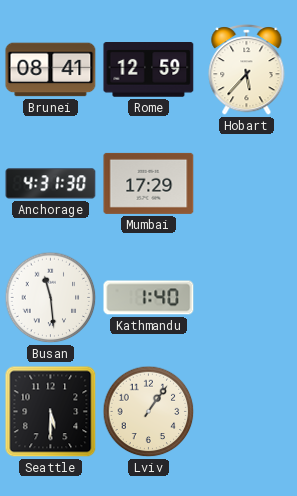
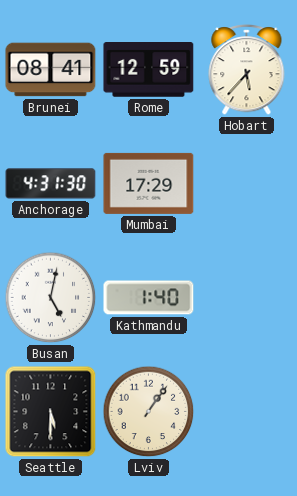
Busan: 11:29 -> 5:02
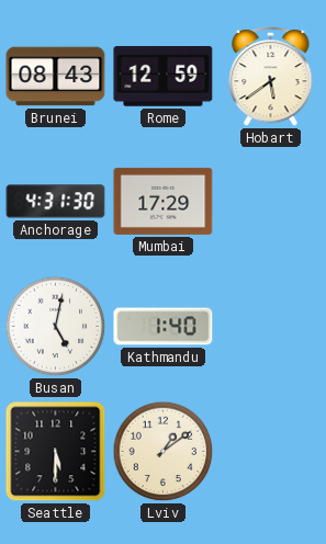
Brunei: 08:41 -> 08:43
Hobart: 5:37 -> 5:39
Lviv: 1:06 -> 1:09
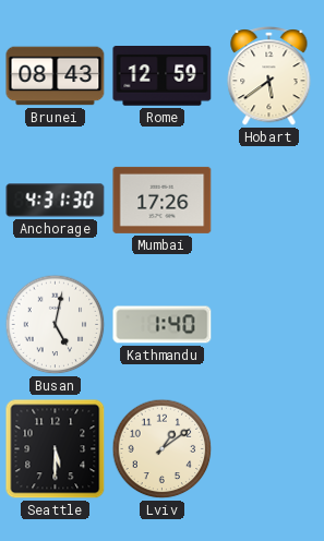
Mumbai: 17:29 -> 17:26
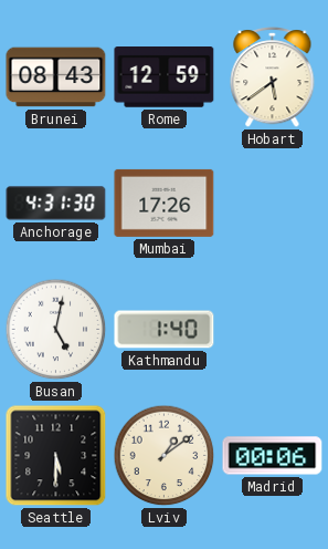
Madrid: none -> 00:06
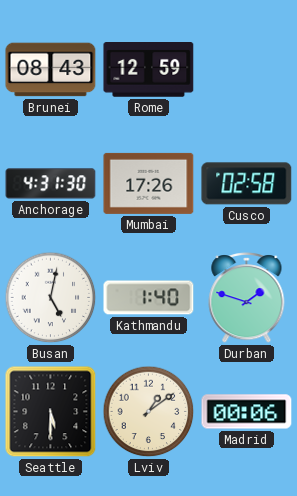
Hobart: 5:39 -> none
Cusco: none -> 02:58
Durban: none -> 1:48
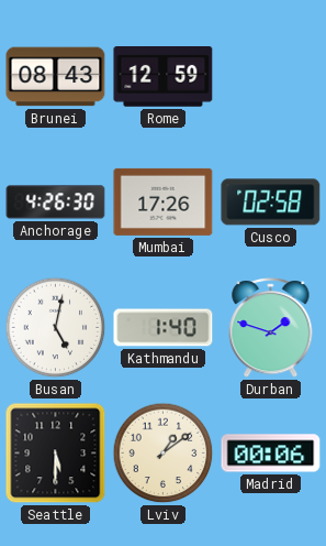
Anchorage: 4:31 -> 4:26
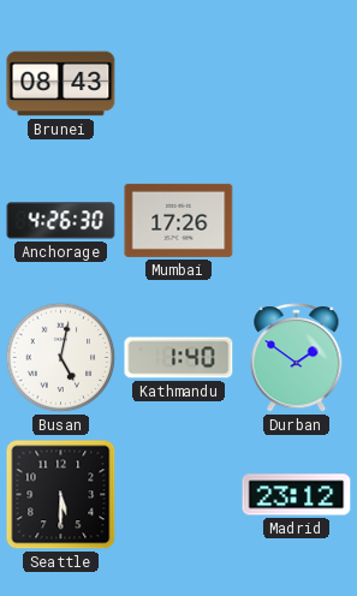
Rome: 12:59 -> none
Cusco: 02:58 -> none
Durban: 1:48 -> 1:51
Lviv: 1:09 -> none
Madrid: 00:06 -> 23:12
